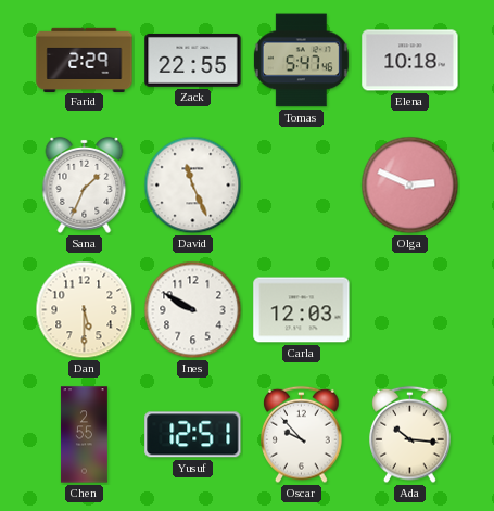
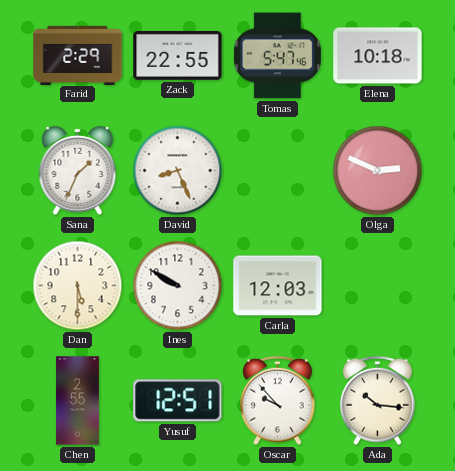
David: 11:26 -> 8:26
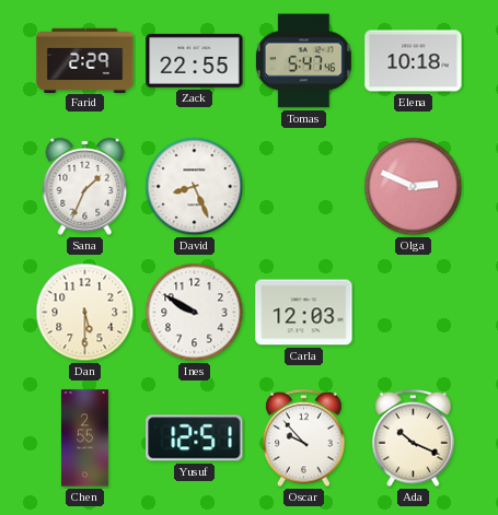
Ada: 10:16 -> 10:19
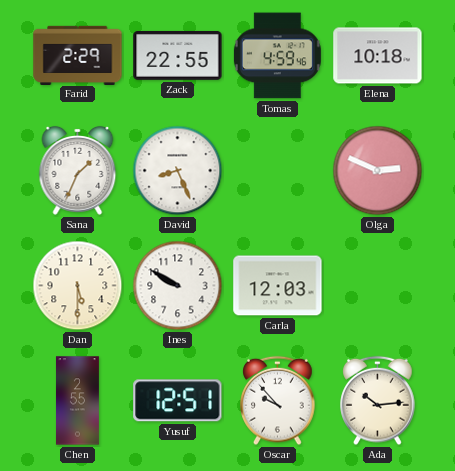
Tomas: 5:47 -> 4:59
Ada: 10:19 -> 10:14
